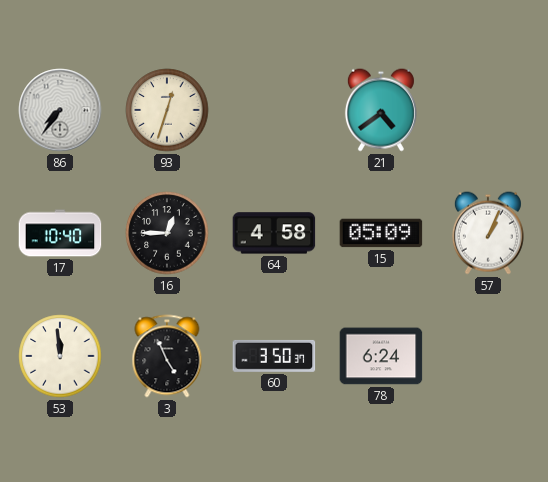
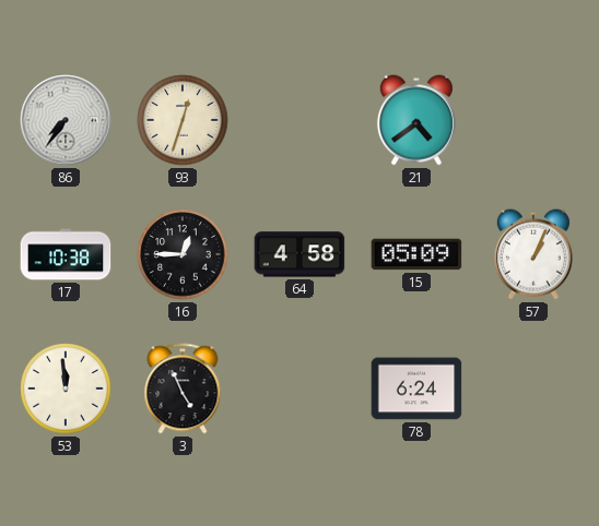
17: 10:40 -> 10:38
60: 3:50 -> none
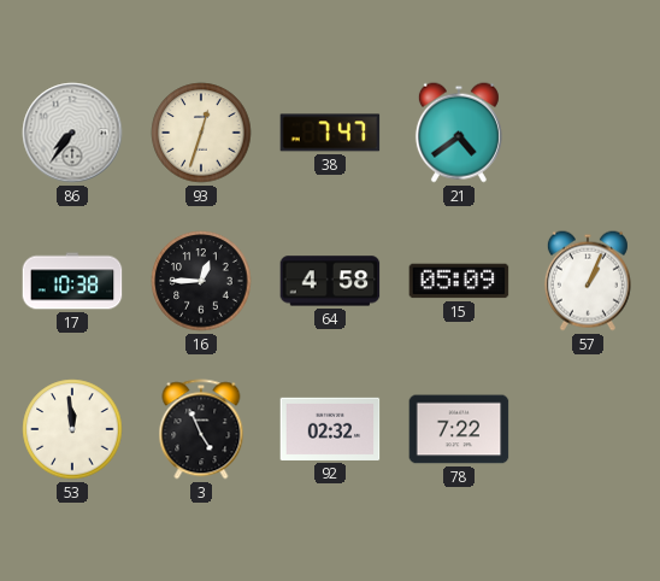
38: none -> 7:47
92: none -> 02:32
78: 6:24 -> 7:22
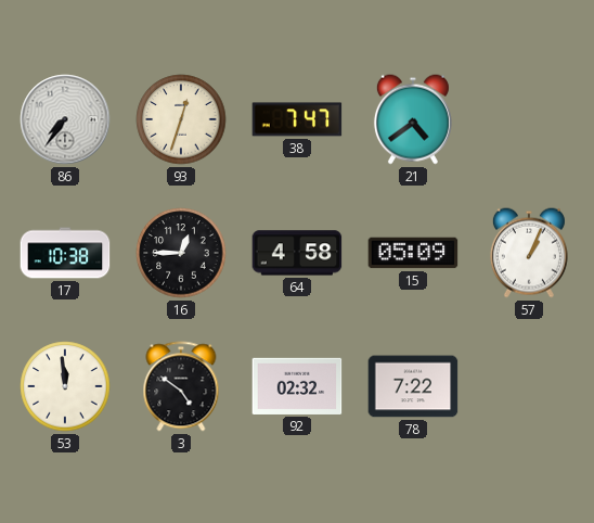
3: 4:56 -> 4:51
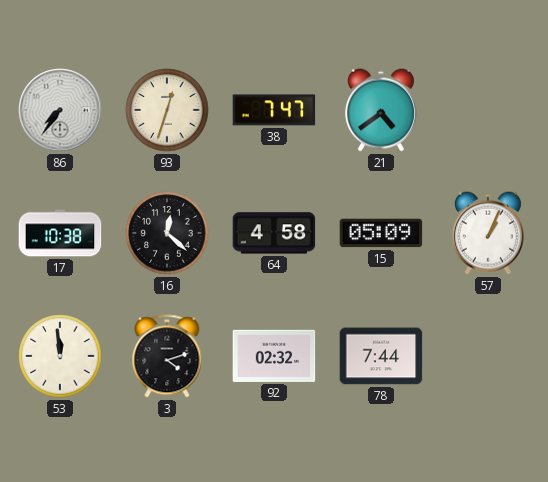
16: 12:45 -> 12:22
3: 4:51 -> 4:12
78: 7:22 -> 7:44
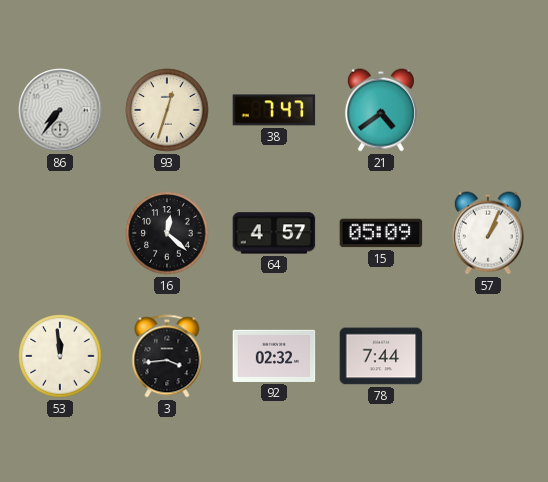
17: 10:38 -> none
64: 4:58 -> 4:57
3: 4:12 -> 3:44
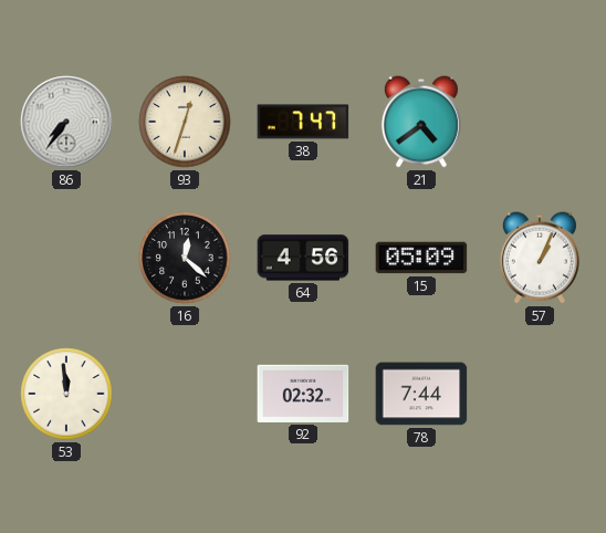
64: 4:57 -> 4:56
3: 3:44 -> none
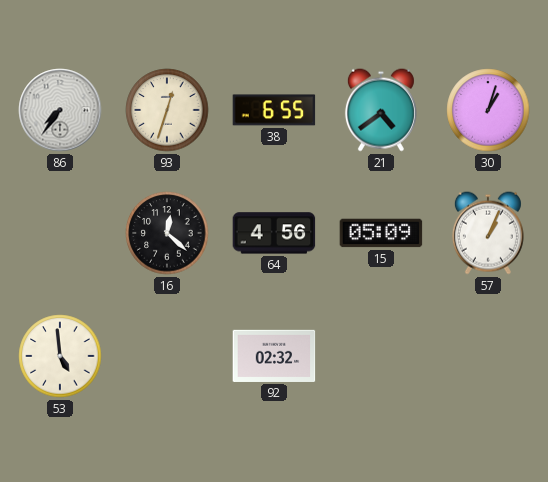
38: 7:47 -> 6:55
30: none -> 1:03
53: 11:59 -> 4:59
78: 7:44 -> none
